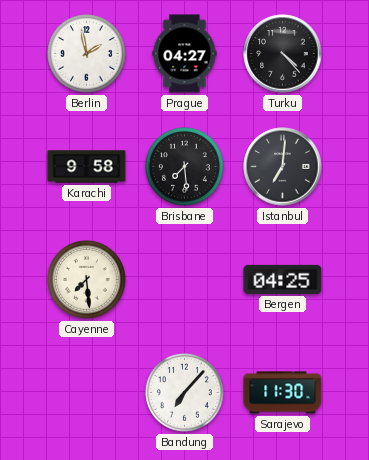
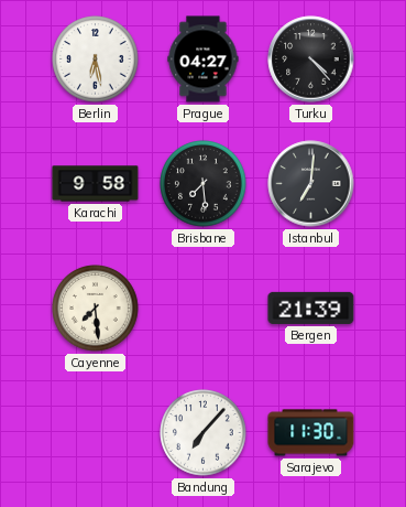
Berlin: 1:58 -> 6:28
Bergen: 04:25 -> 21:39
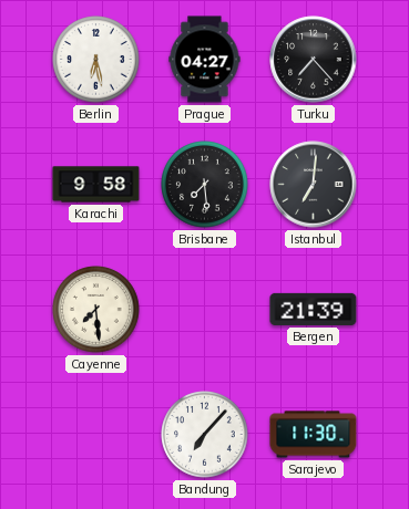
Turku: 4:23 -> 7:23
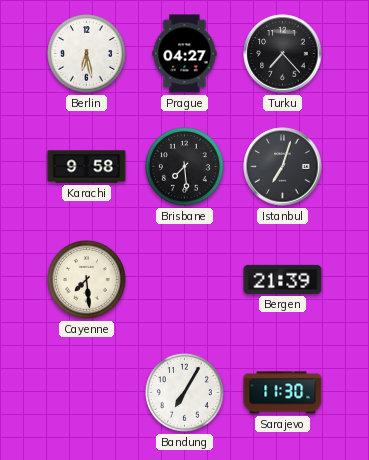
Istanbul: 7:01 -> 7:03
Bandung: 7:07 -> 7:05
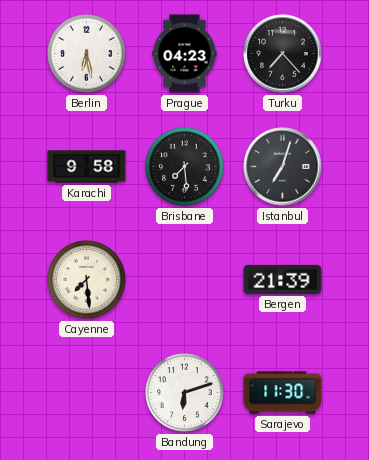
Prague: 04:27 -> 04:23
Bandung: 7:05 -> 6:12
